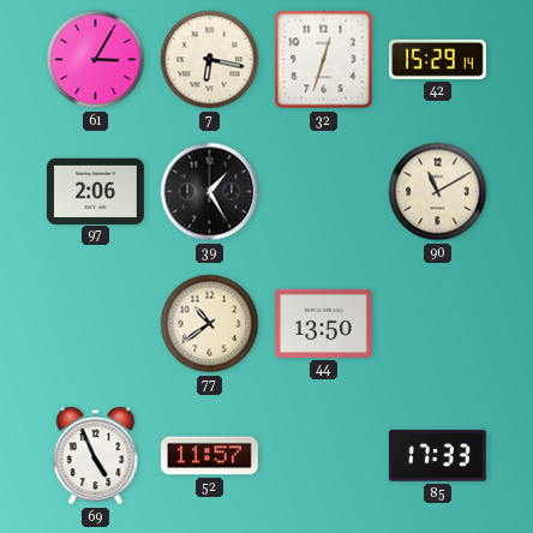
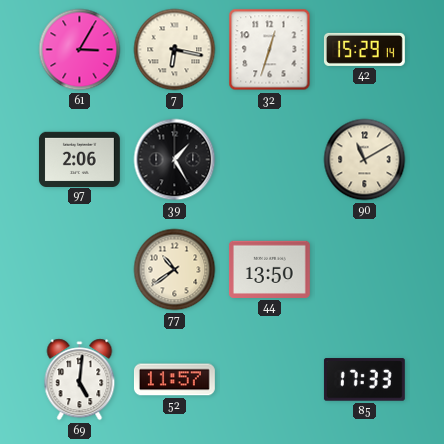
69: 4:56 -> 5:01
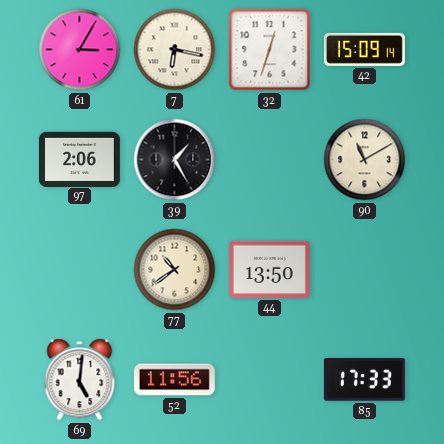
42: 15:29 -> 15:09
52: 11:57 -> 11:56
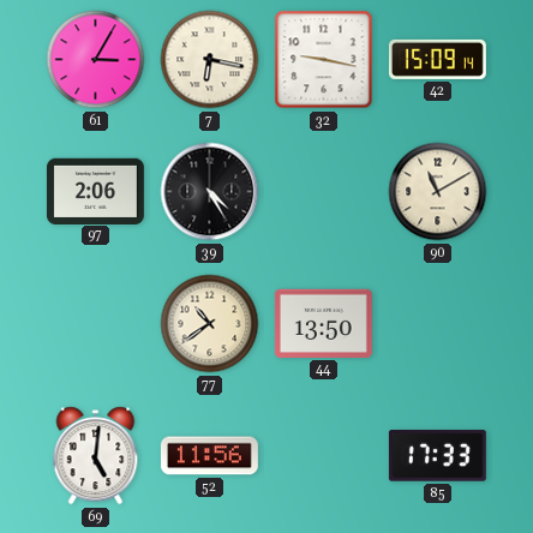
32: 12:33 -> 9:17
39: 1:25 -> 4:25
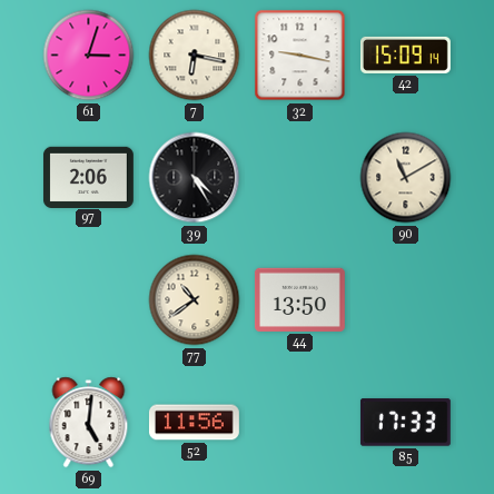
61: 3:05 -> 3:03
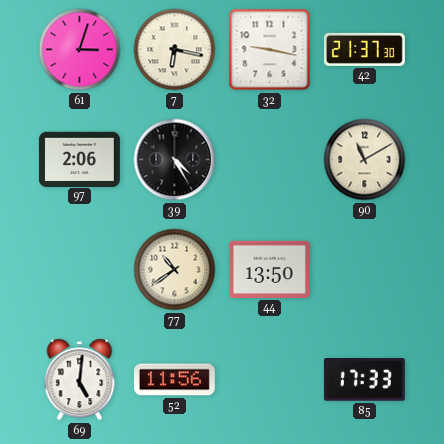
42: 15:09 -> 21:37
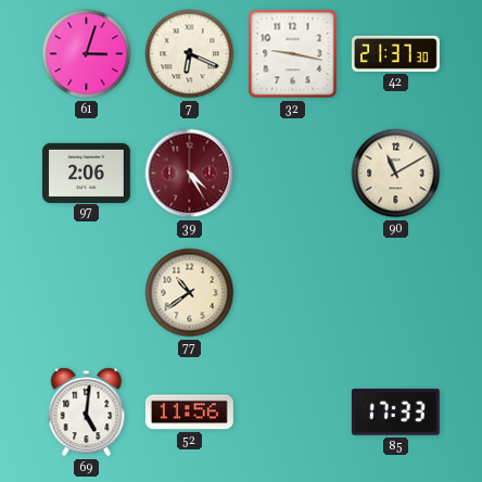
7: 6:17 -> 6:19
39 dial: black -> burgundy
44: 13:50 -> none
